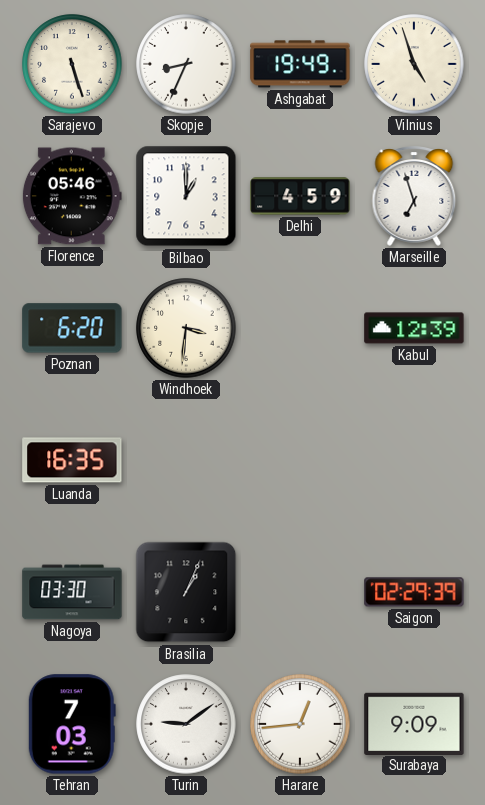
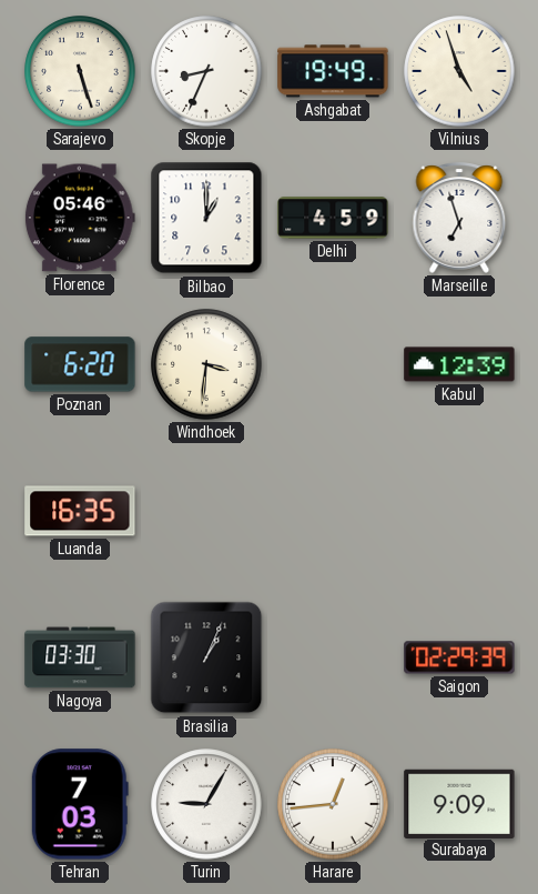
Turin: 9:09 -> 9:05
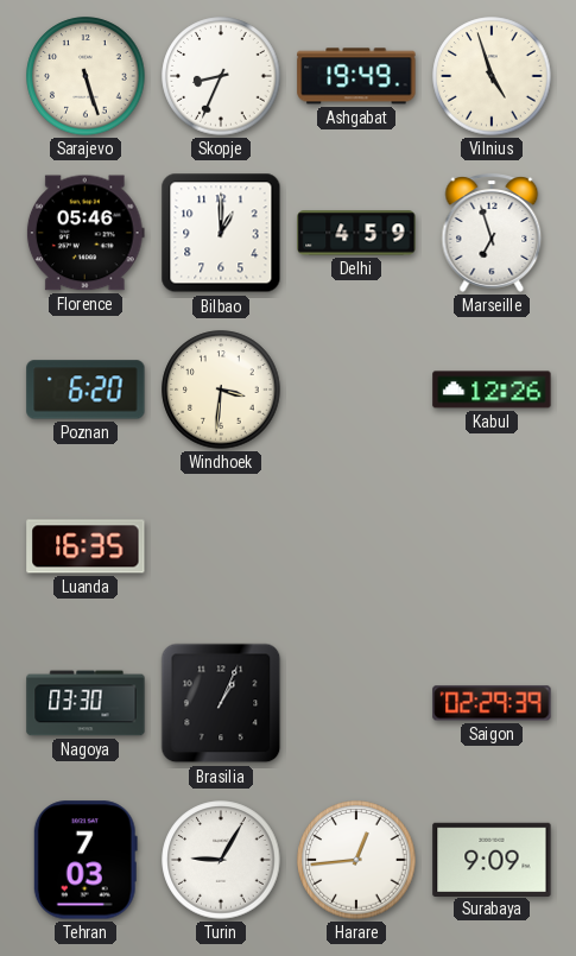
Kabul: 12:39 -> 12:26
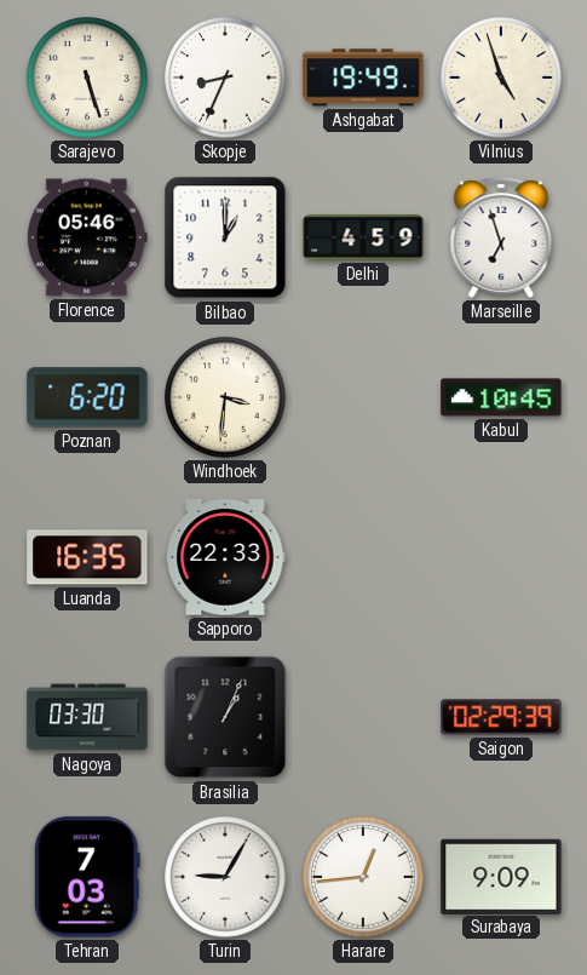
Kabul: 12:26 -> 10:45
Sapporo: none -> 22:33
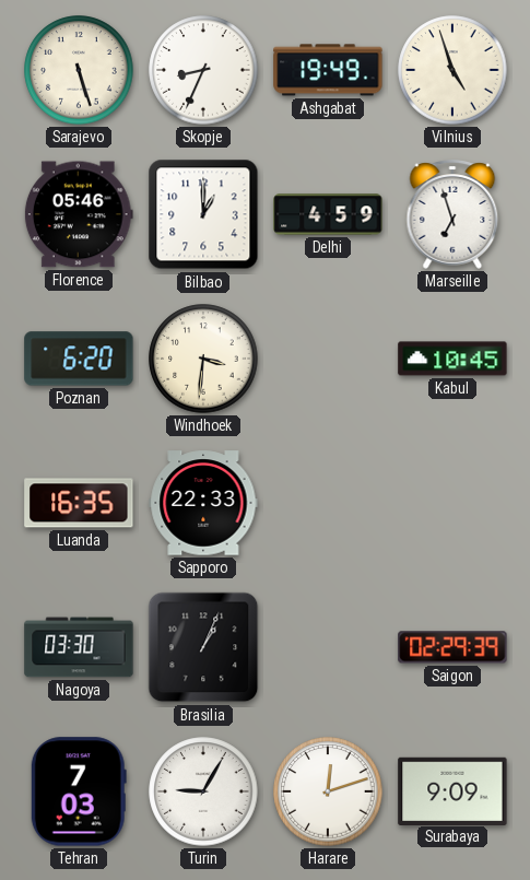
Harare: 12:44 -> 12:12
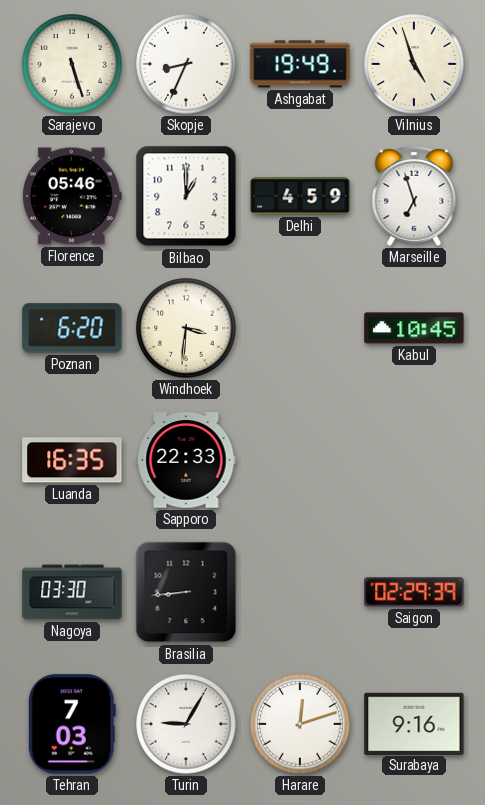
Brasilia: 1:04 -> 8:44
Surabaya: 9:09 -> 9:16
